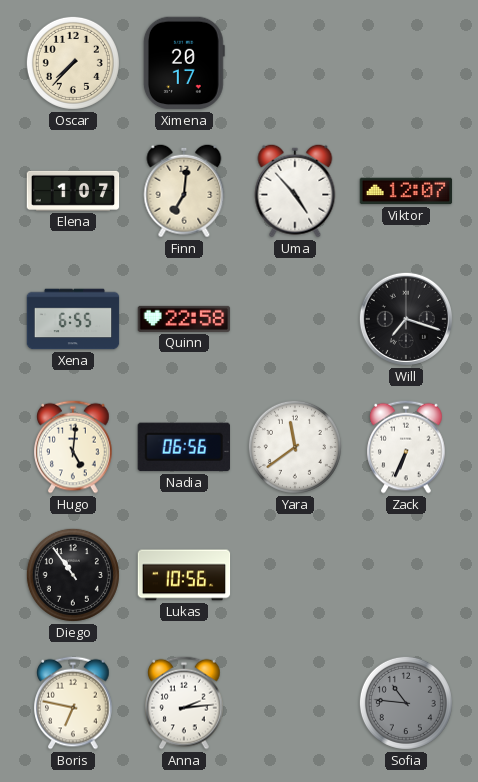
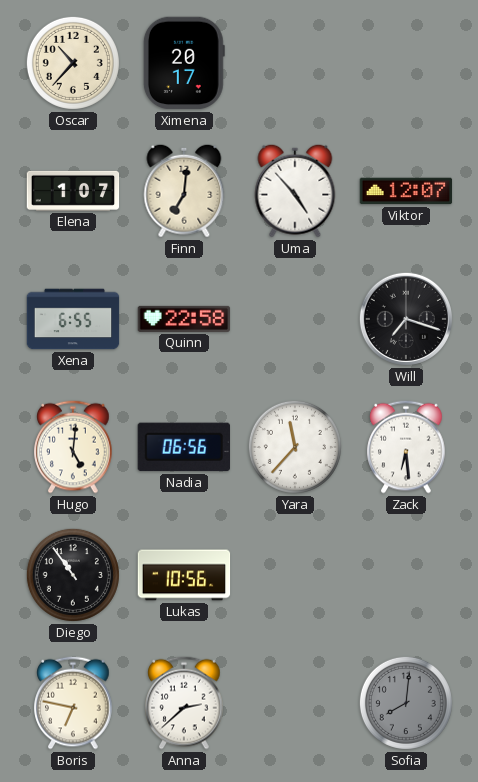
Oscar: 7:37 -> 10:37
Yara: 11:39 -> 11:37
Zack: 6:34 -> 6:29
Anna: 2:14 -> 2:38
Sofia: 10:46 -> 8:01
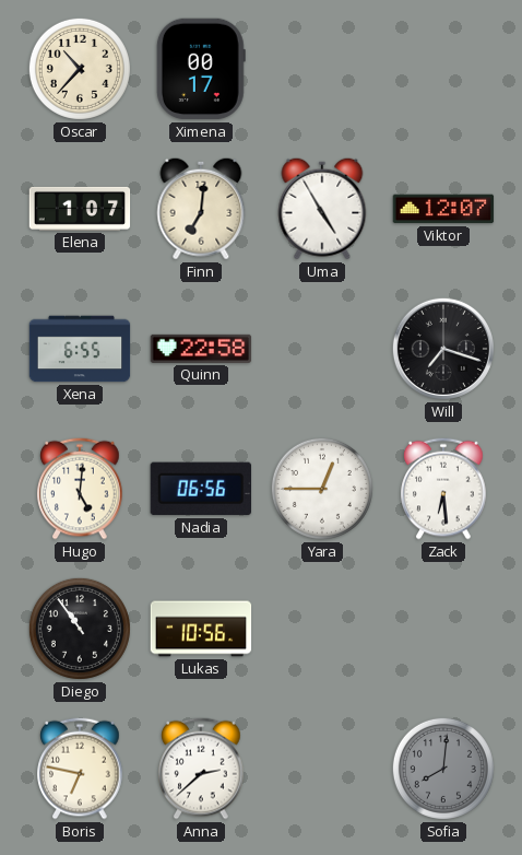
Ximena: 20:17 -> 00:17
Uma: 4:53 -> 4:55
Yara: 11:37 -> 12:45
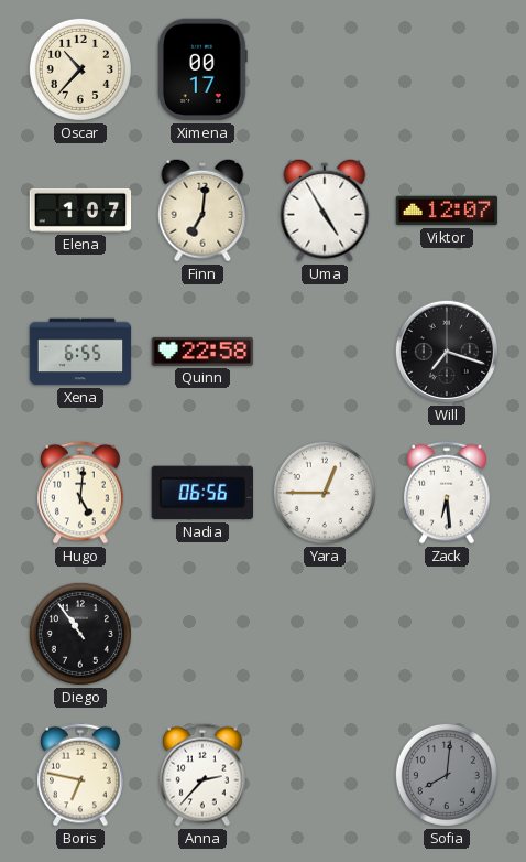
Lukas: 10:56 -> none
Anna: 2:38 -> 2:37
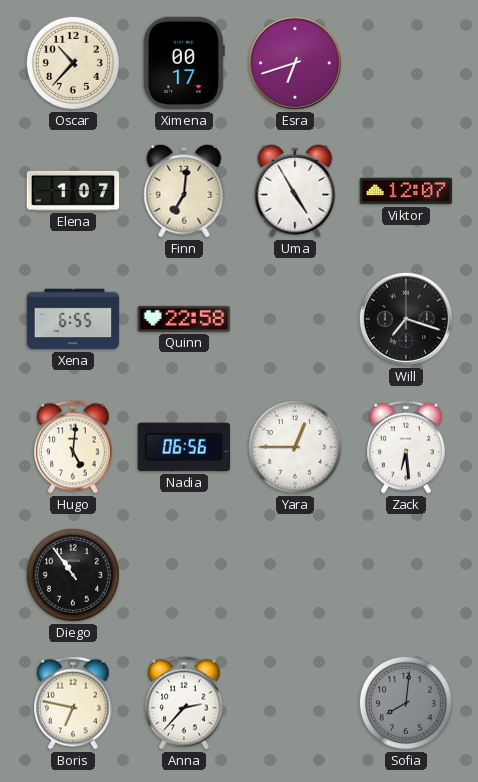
Esra: none -> 6:42
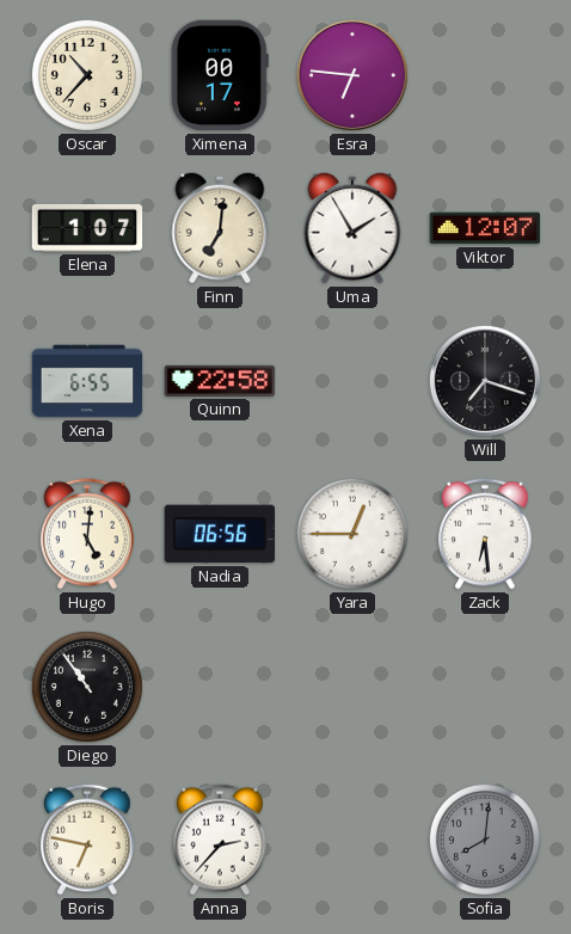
Esra: 6:42 -> 6:46
Uma: 4:55 -> 1:55
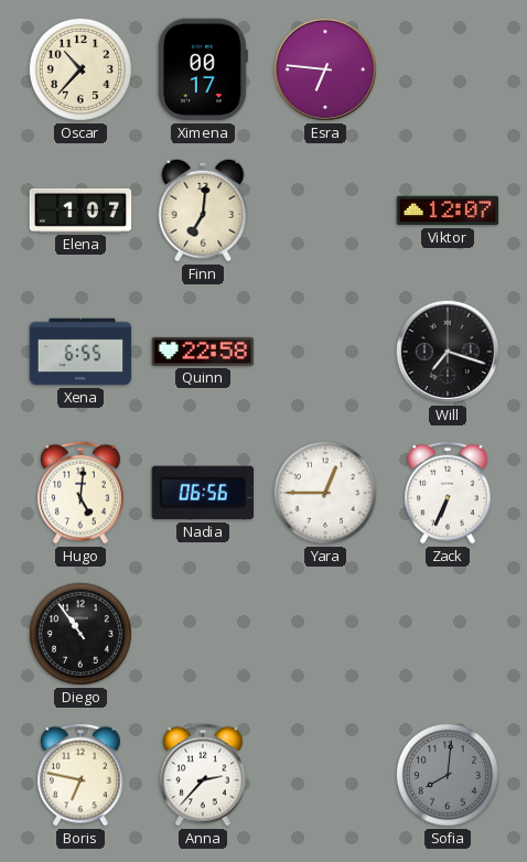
Uma: 1:55 -> none
Zack: 6:29 -> 6:34
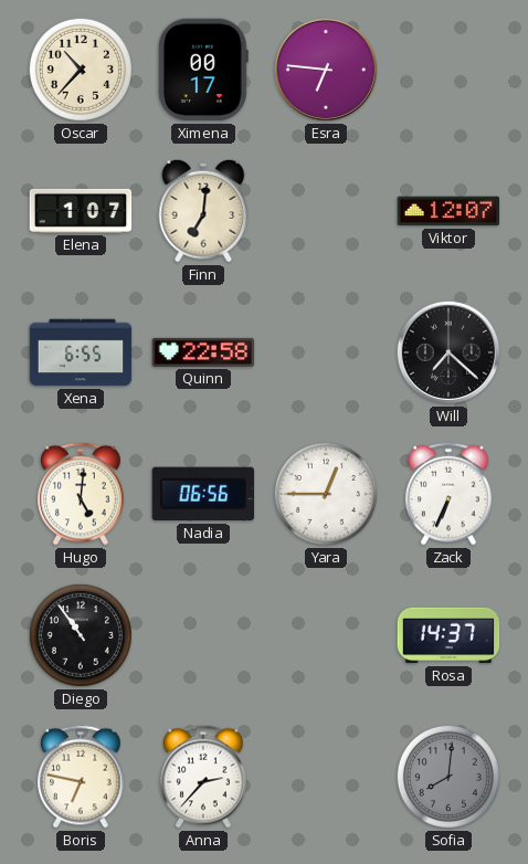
Will: 7:18 -> 7:22
Rosa: none -> 14:37
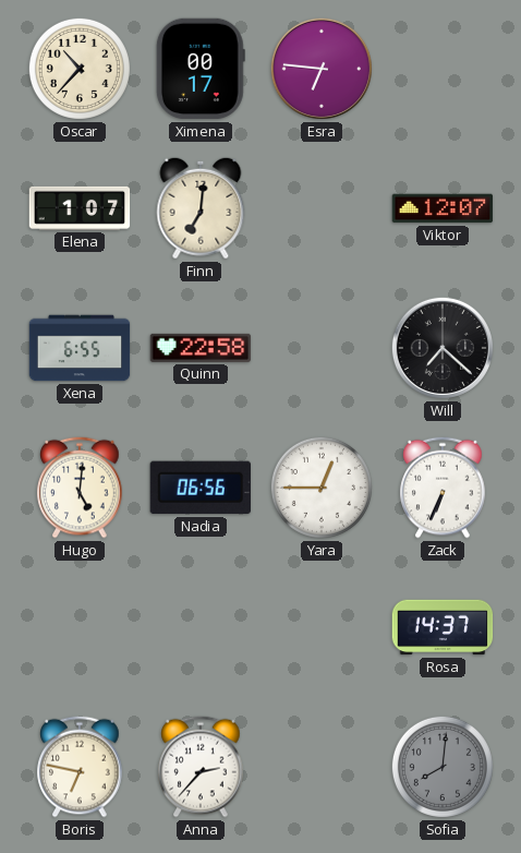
Diego: 10:54 -> none
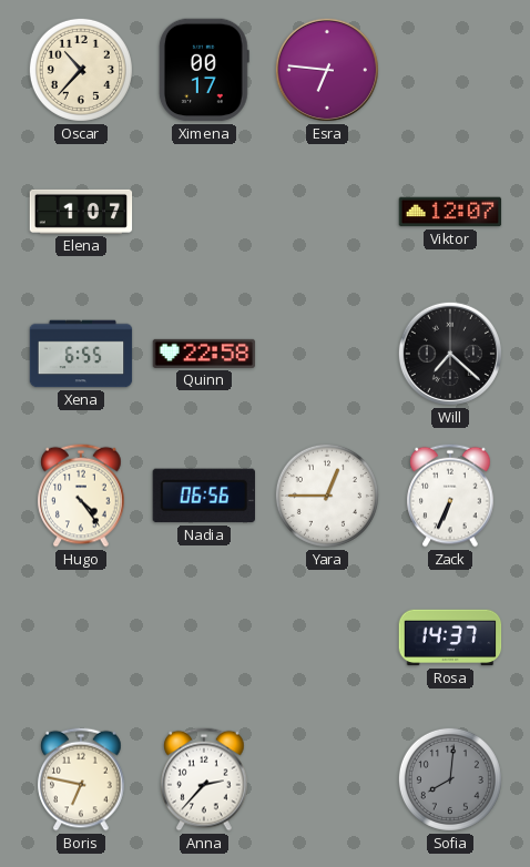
Finn: 7:01 -> none
Hugo: 5:01 -> 4:24
